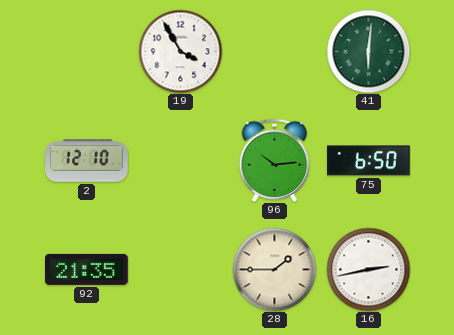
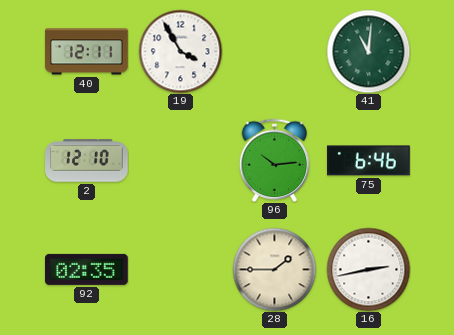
40: none -> 12:11
41: 6:01 -> 11:01
75: 6:50 -> 6:46
92: 21:35 -> 02:35
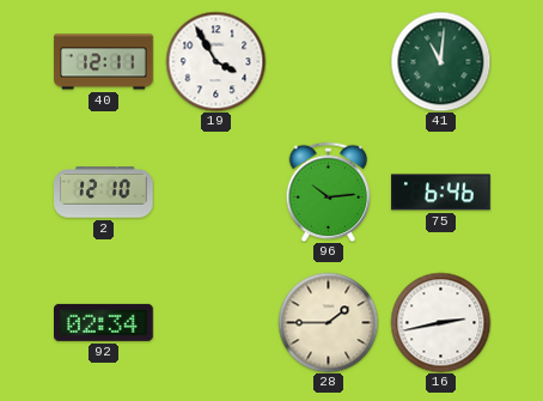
92: 02:35 -> 02:34
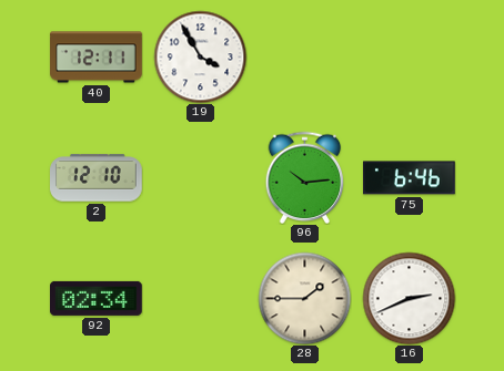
41: 11:01 -> none
16: 2:43 -> 2:41
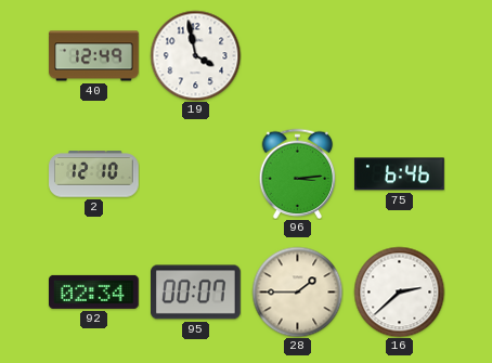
40: 12:11 -> 12:49
19: 3:55 -> 3:58
96: 10:14 -> 3:14
95: none -> 00:07
16: 2:41 -> 2:38
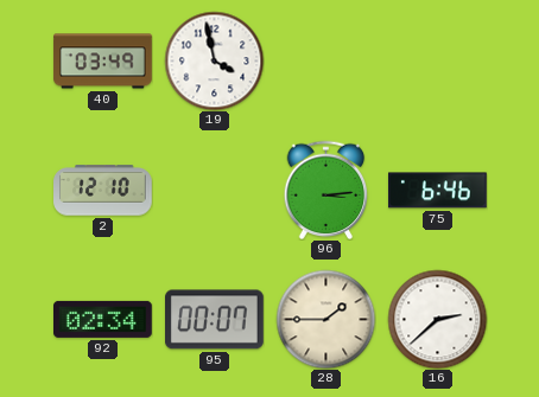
40: 12:49 -> 03:49
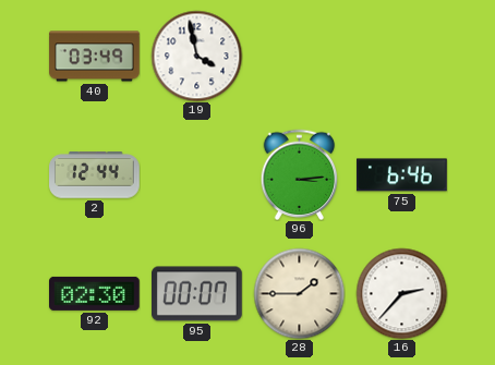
2: 12:10 -> 12:44
92: 02:34 -> 02:30
16: 2:38 -> 2:37
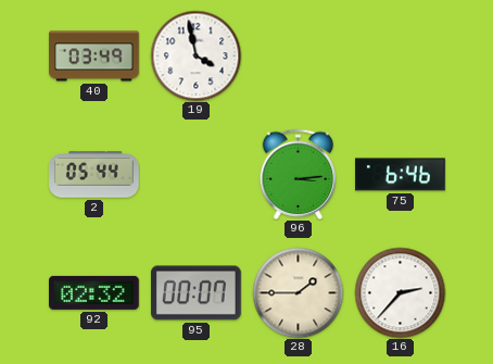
2: 12:44 -> 05:44
92: 02:30 -> 02:32
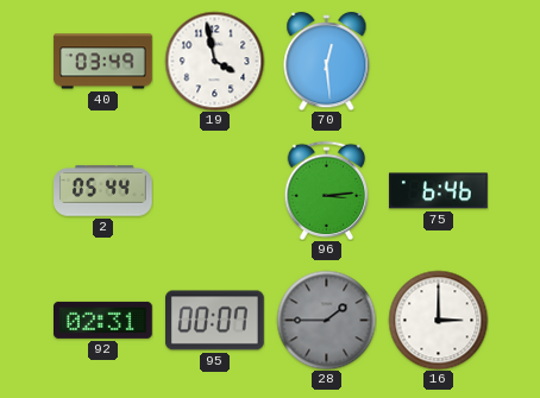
70: none -> 12:29
92: 02:32 -> 02:31
28 dial: cream -> grey
16: 2:37 -> 3:00
